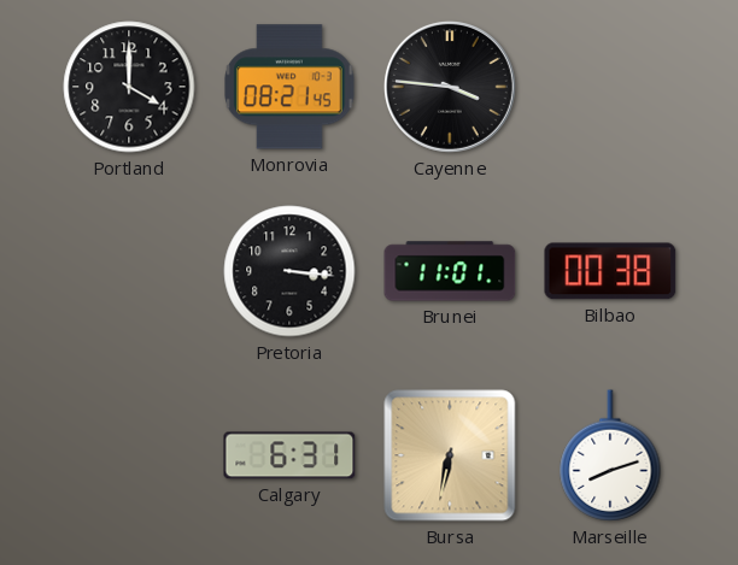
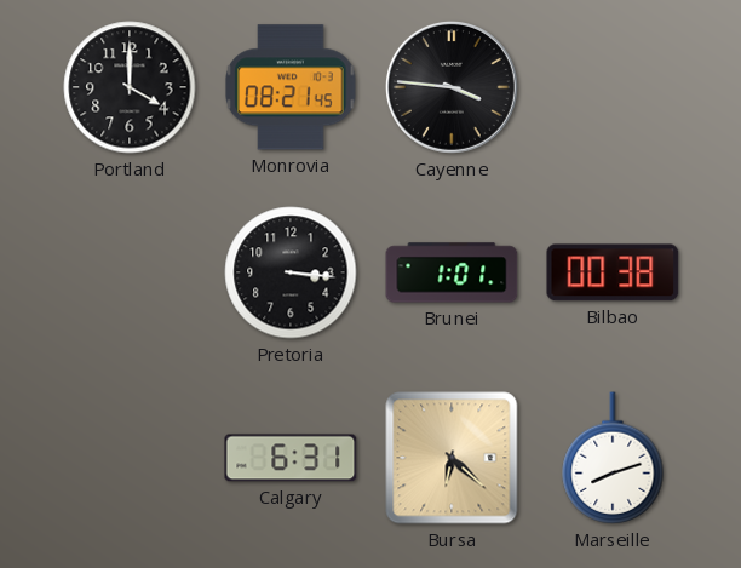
Brunei: 11:01 -> 1:01
Bursa: 6:32 -> 6:22
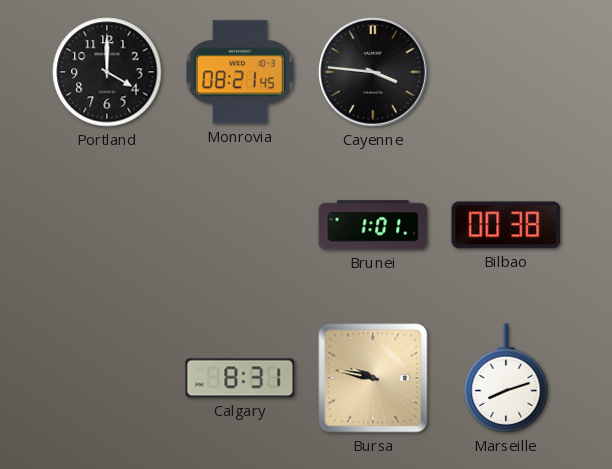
Pretoria: 3:16 -> none
Calgary: 6:31 -> 8:31
Bursa: 6:22 -> 9:47
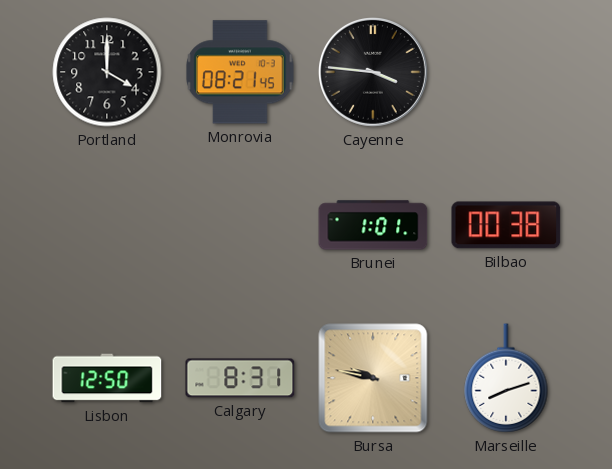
Lisbon: none -> 12:50
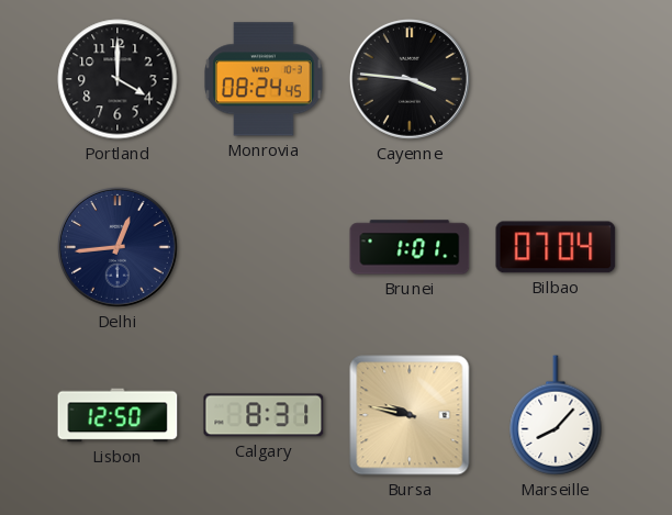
Monrovia: 08:21 -> 08:24
Delhi: none -> 12:44
Bilbao: 00:38 -> 07:04
Marseille: 8:12 -> 8:07
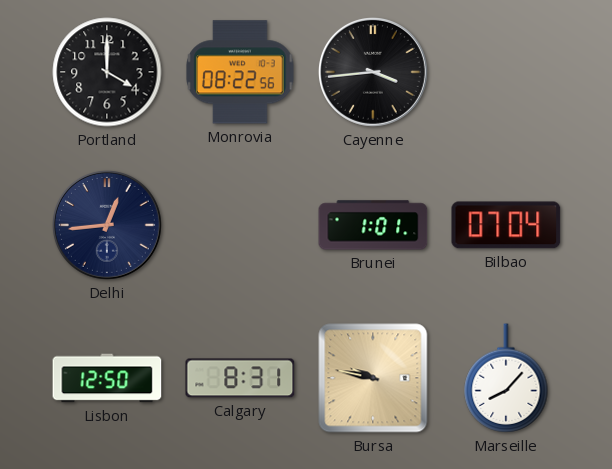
Monrovia: 08:24 -> 08:22
Cayenne: 3:46 -> 3:44
